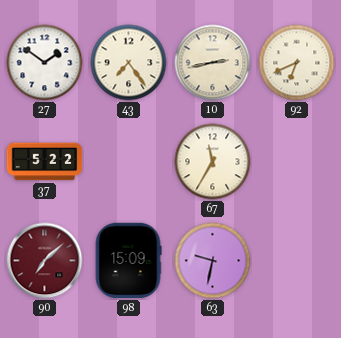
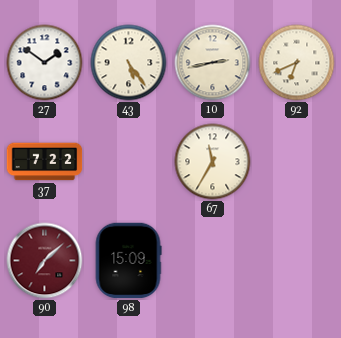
43: 7:24 -> 5:24
37: 5:22 -> 7:22
63: 9:32 -> none
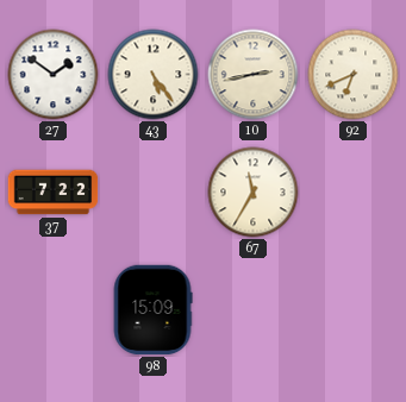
90: 7:08 -> none
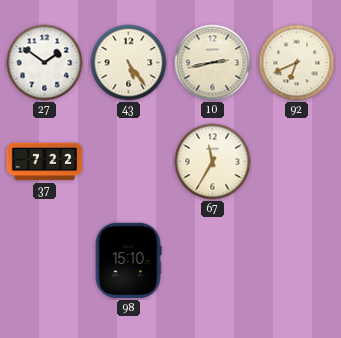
98: 15:09 -> 15:10
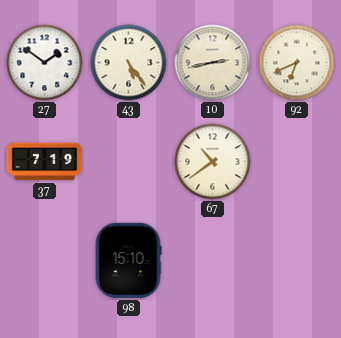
37: 7:22 -> 7:19
67: 11:35 -> 10:39
